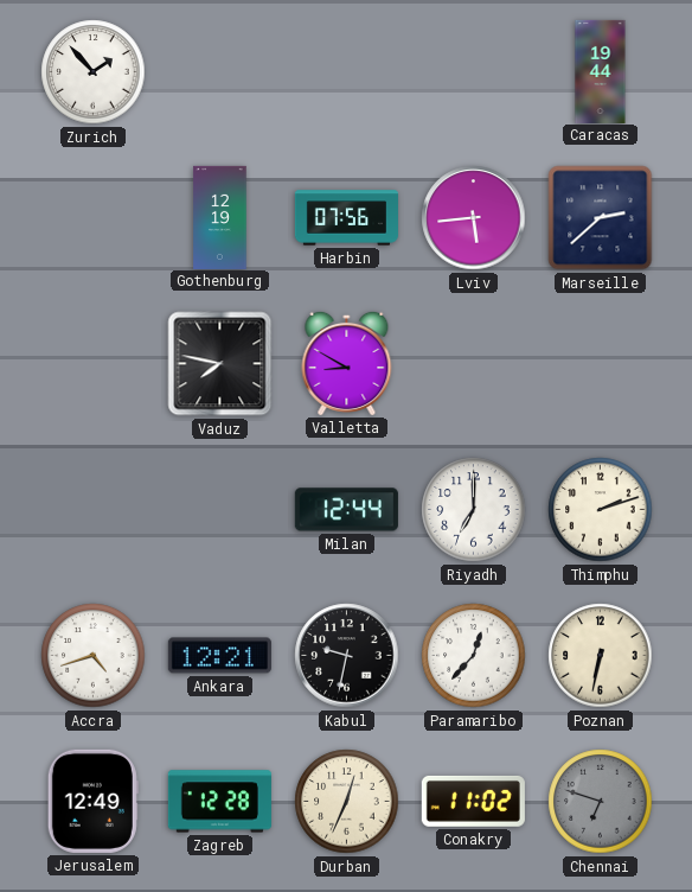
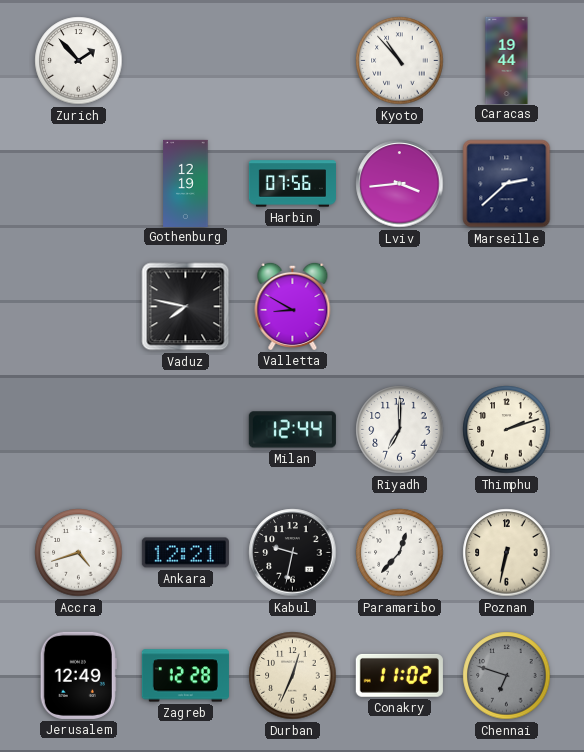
Kyoto: none -> 10:53
Lviv: 5:44 -> 3:44
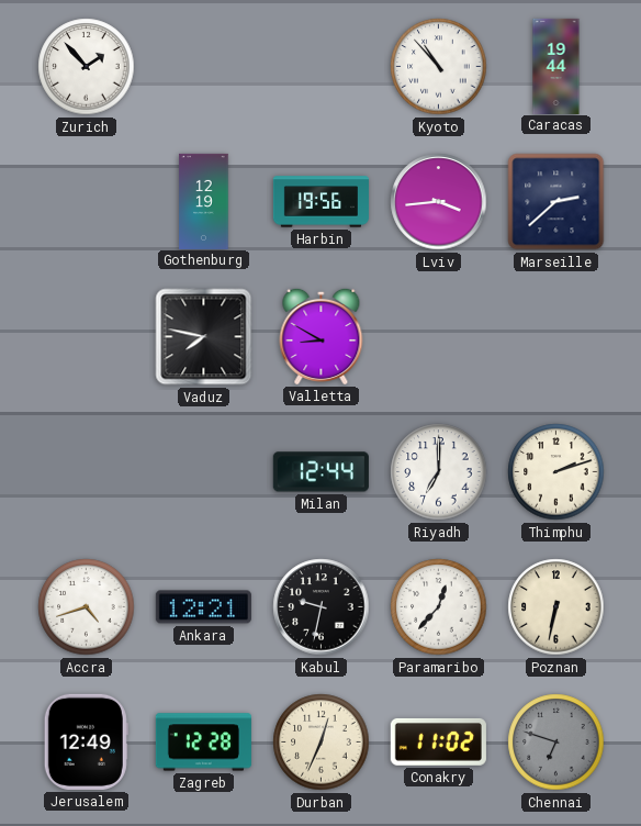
Harbin: 07:56 -> 19:56
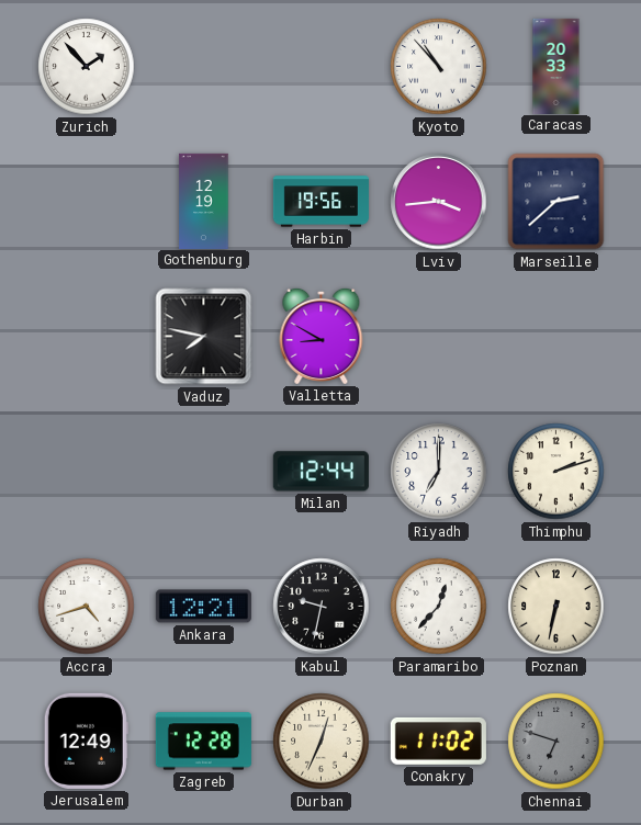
Caracas: 19:44 -> 20:33
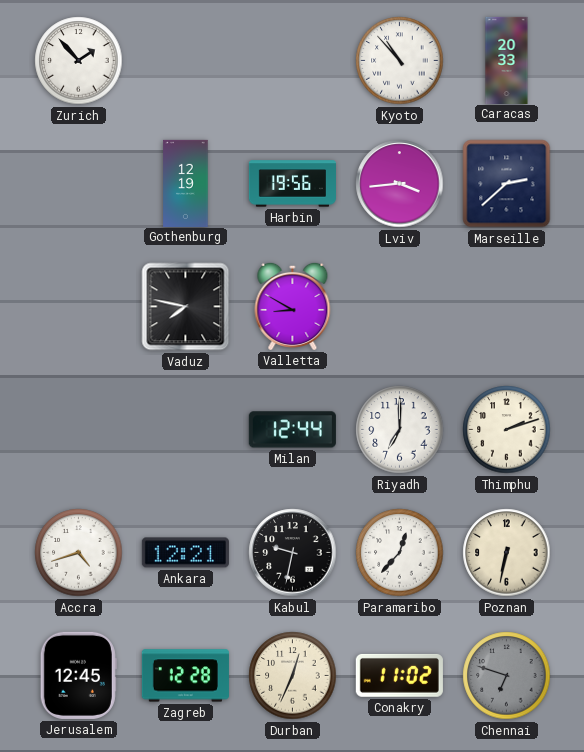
Jerusalem: 12:49 -> 12:45
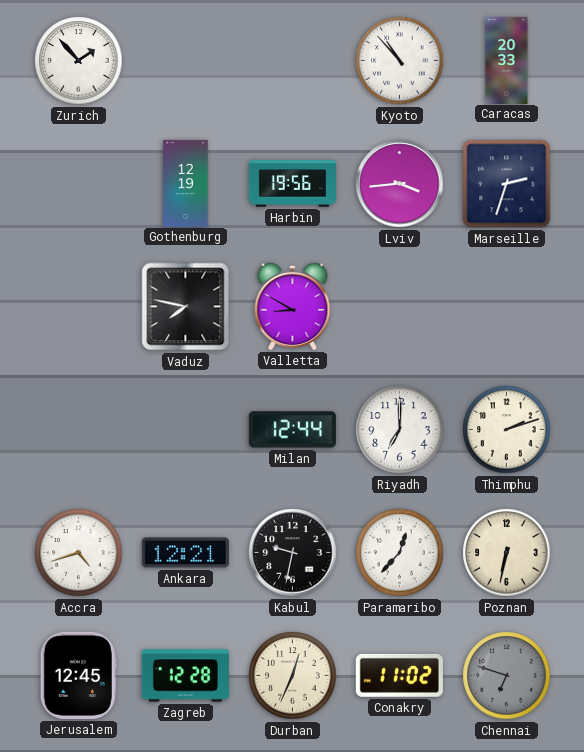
Marseille: 2:38 -> 2:33
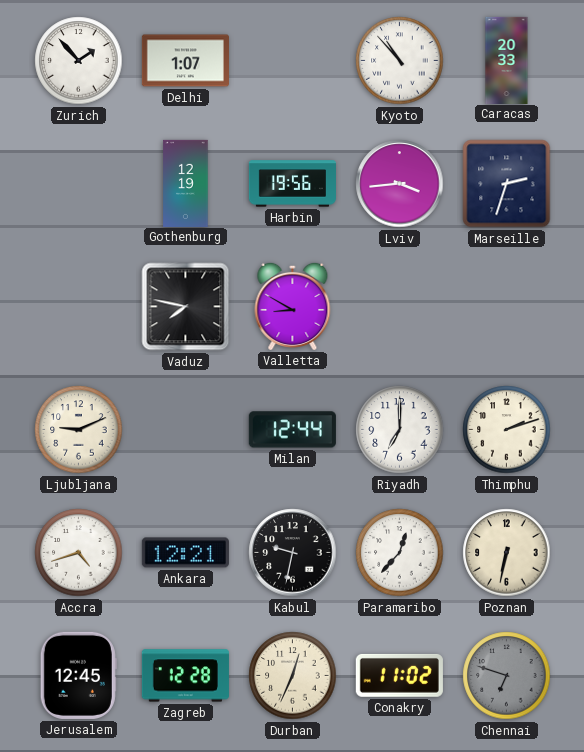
Delhi: none -> 1:07
Ljubljana: none -> 9:11
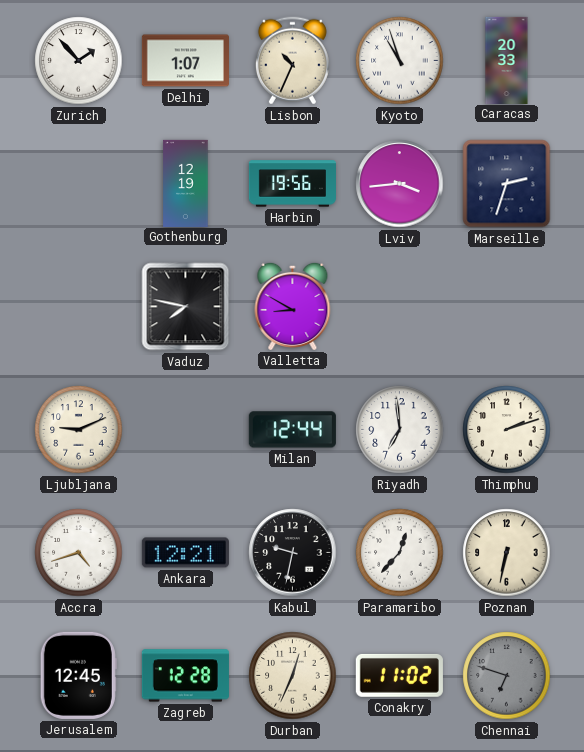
Lisbon: none -> 10:34
Kyoto: 10:53 -> 10:57
Riyadh: 7:00 -> 6:59
